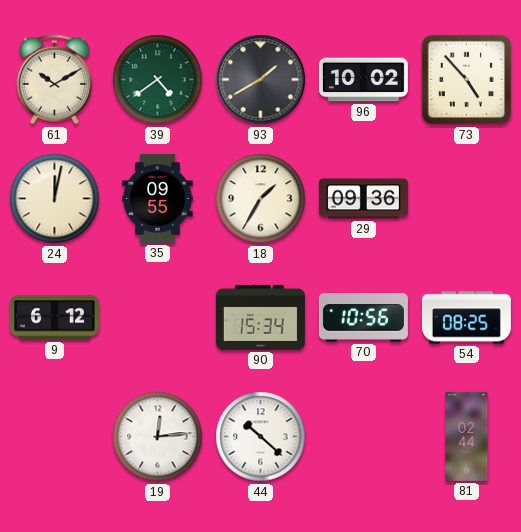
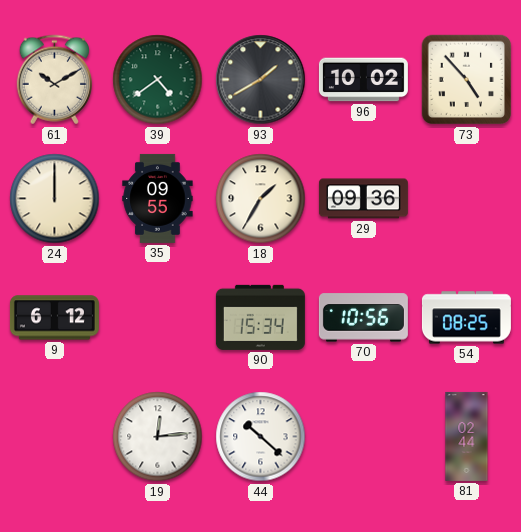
24: 12:02 -> 12:00
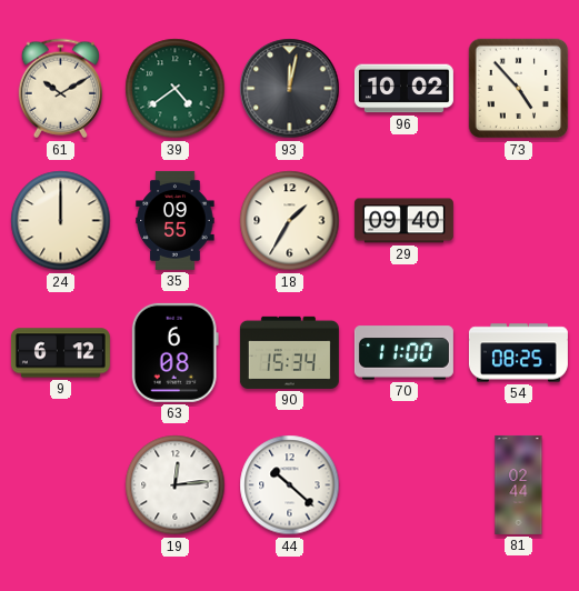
93: 1:40 -> 12:02
29: 09:36 -> 09:40
63: none -> 6:08
70: 10:56 -> 11:00
